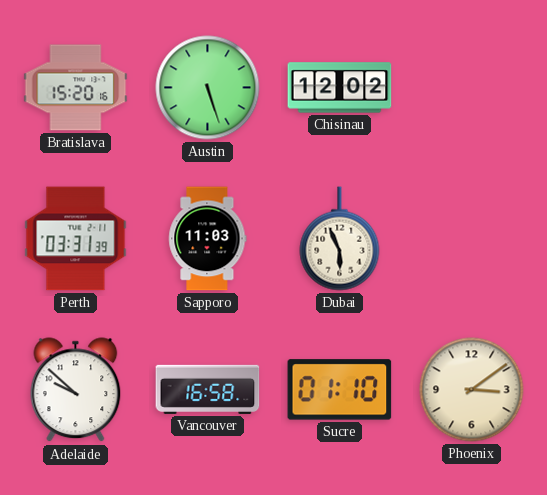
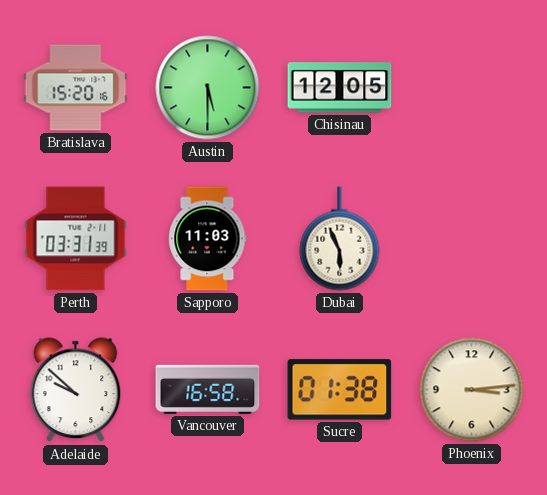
Austin: 5:27 -> 5:30
Chisinau: 12:02 -> 12:05
Sucre: 01:10 -> 01:38
Phoenix: 3:09 -> 3:14
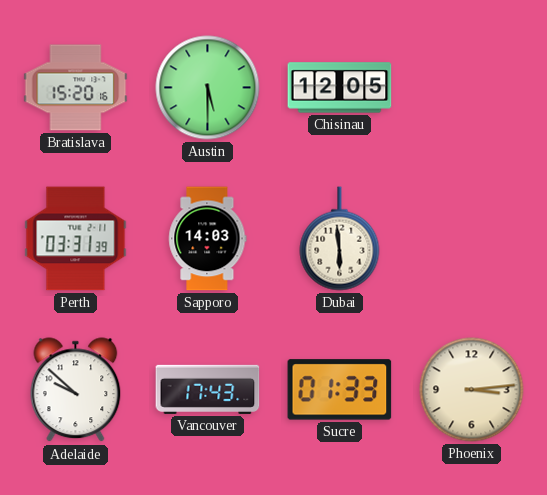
Sapporo: 11:03 -> 14:03
Dubai: 5:56 -> 5:59
Vancouver: 16:58 -> 17:43
Sucre: 01:38 -> 01:33
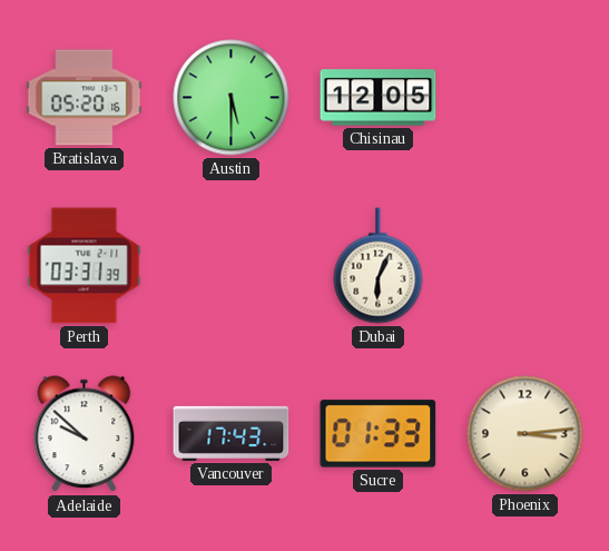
Bratislava: 15:20 -> 05:20
Sapporo: 14:03 -> none
Dubai: 5:59 -> 6:04
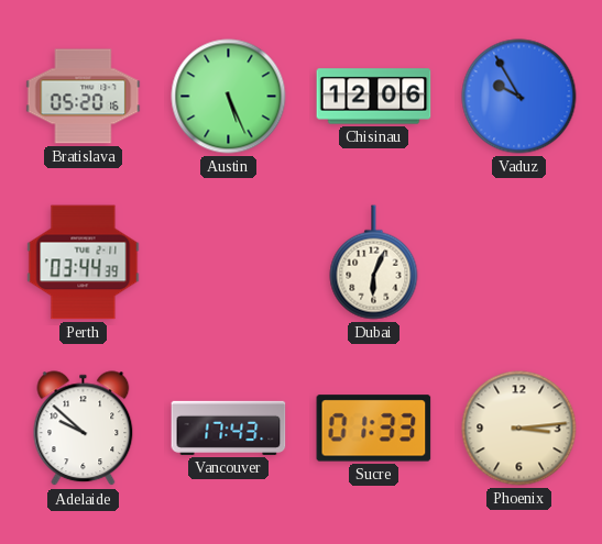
Austin: 5:30 -> 5:26
Chisinau: 12:05 -> 12:06
Vaduz: none -> 9:55
Perth: 03:31 -> 03:44
